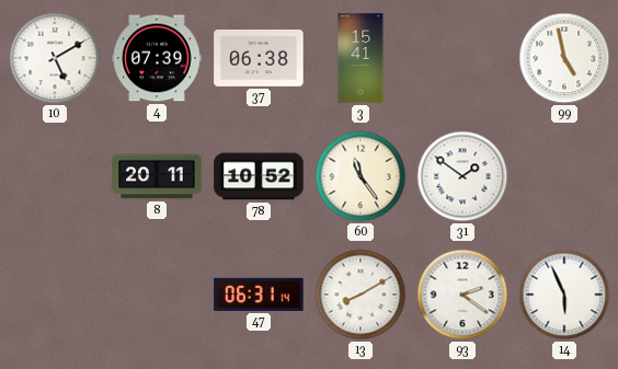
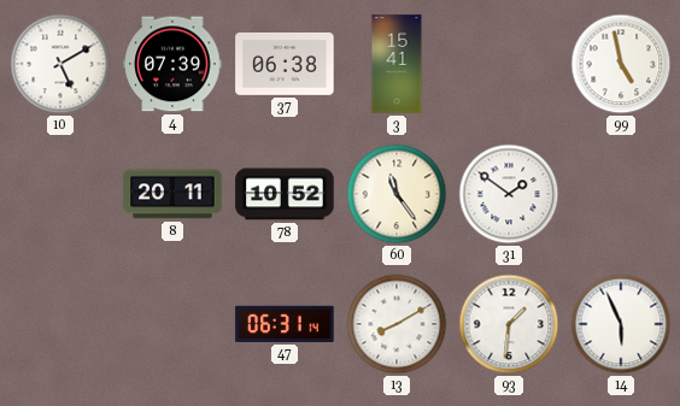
93: 2:21 -> 1:31
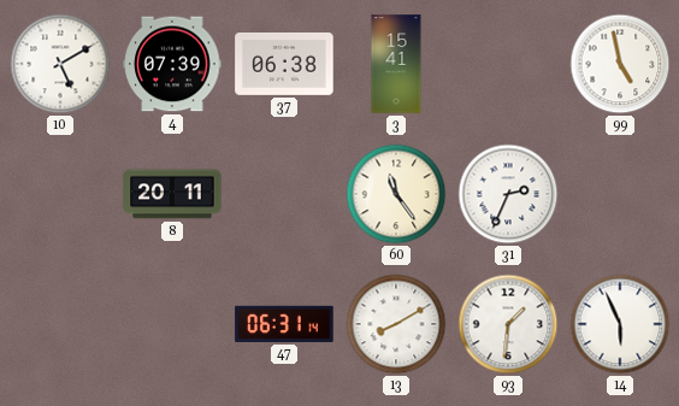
78: 10:52 -> none
31: 1:51 -> 2:34
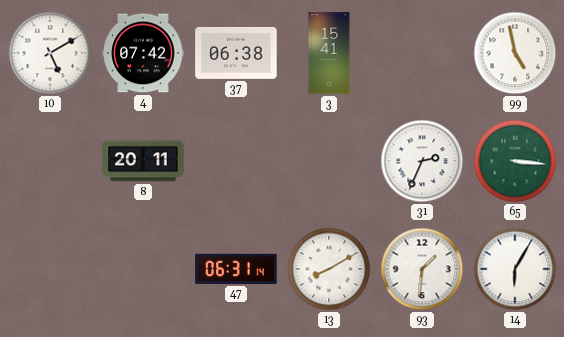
4: 07:39 -> 07:42
60: 11:24 -> none
65: none -> 3:16
14: 5:56 -> 6:05
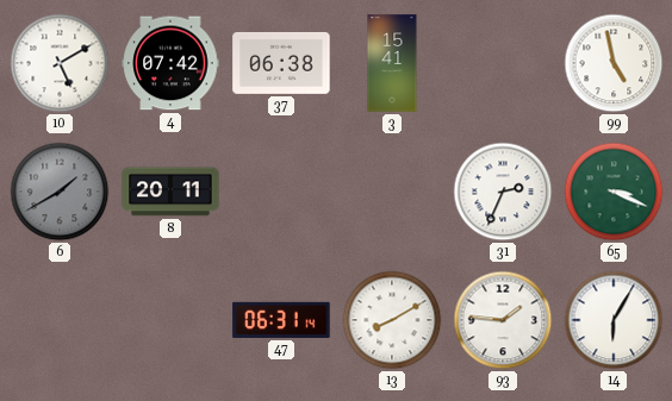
6: none -> 1:40
65: 3:16 -> 3:19
93: 1:31 -> 1:46
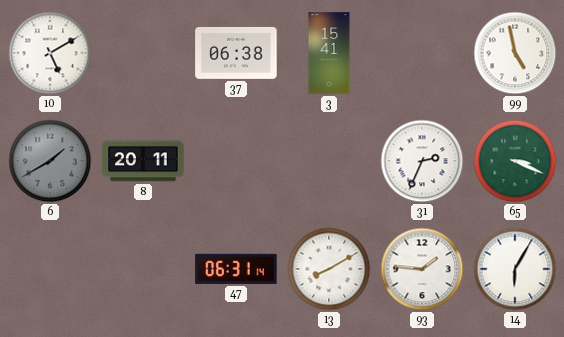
4: 07:42 -> none
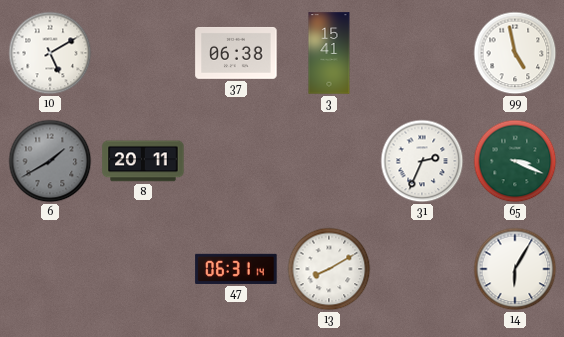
93: 1:46 -> none
